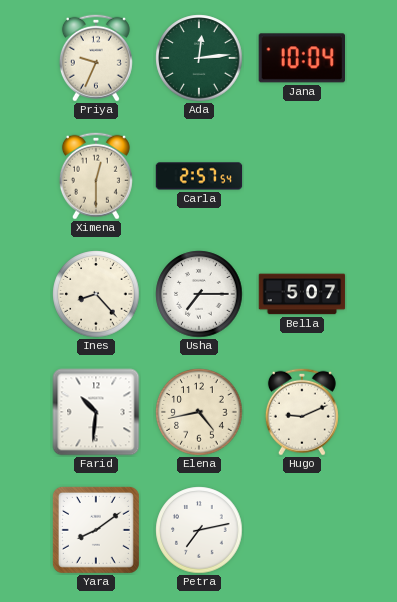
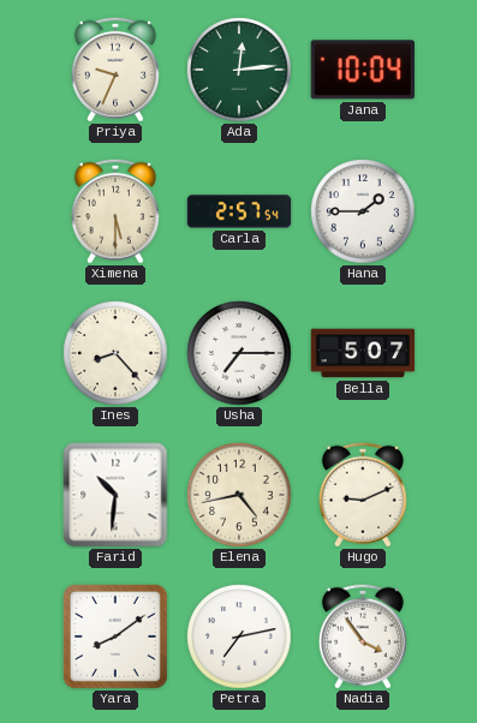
Ximena: 12:30 -> 5:30
Hana: none -> 1:45
Nadia: none -> 3:54
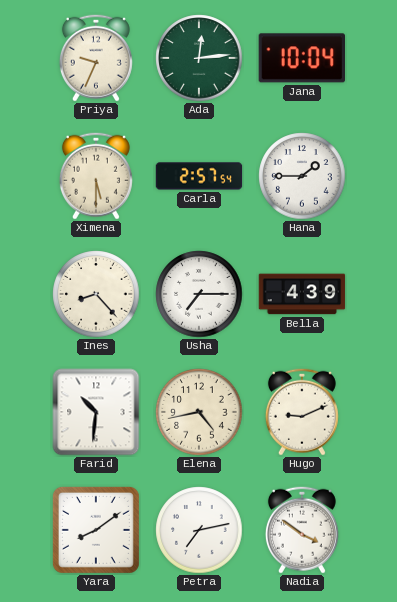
Bella: 5:07 -> 4:39
Nadia: 3:54 -> 3:51
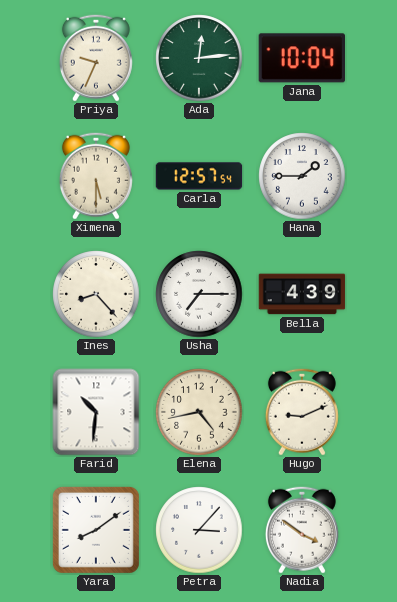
Carla: 2:57 -> 12:57
Petra: 7:13 -> 3:07
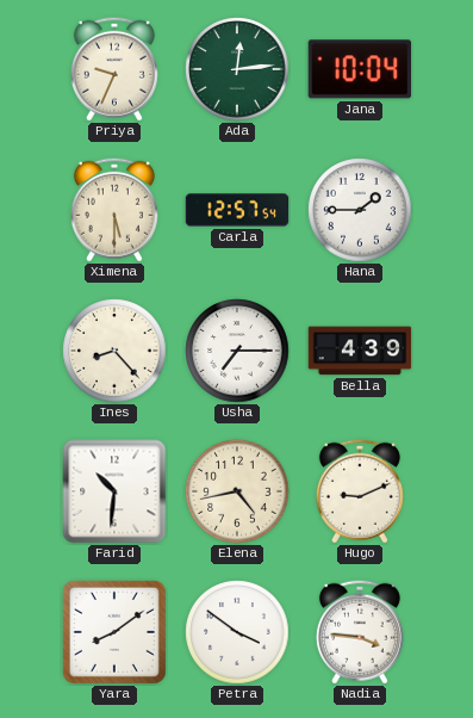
Petra: 3:07 -> 3:51
Nadia: 3:51 -> 3:46
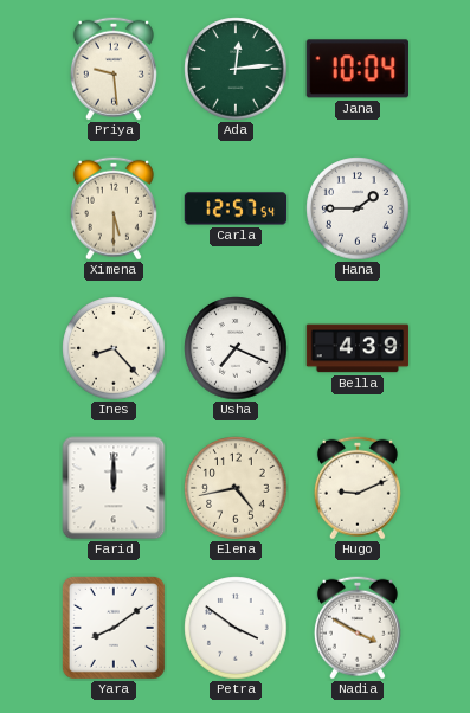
Priya: 9:34 -> 9:29
Usha: 7:15 -> 7:19
Farid: 10:31 -> 12:00
Nadia: 3:46 -> 3:50
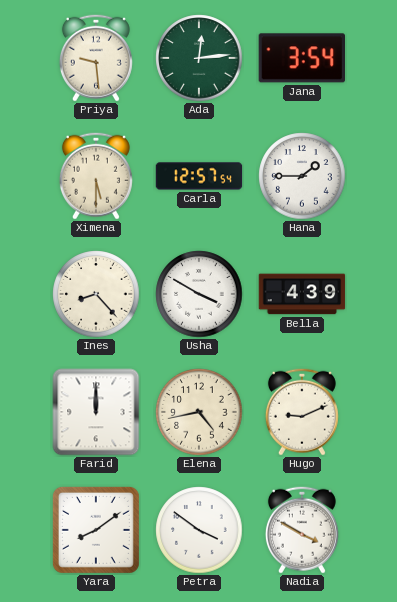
Jana: 10:04 -> 3:54
Usha: 7:19 -> 3:50
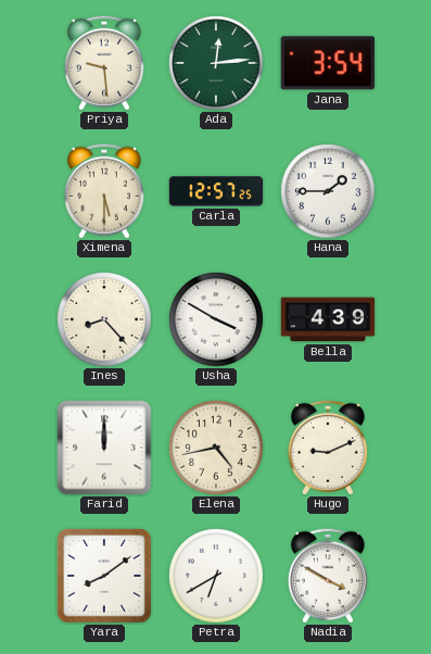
Carla: 12:57:54 -> 12:57:25
Petra: 3:51 -> 6:40
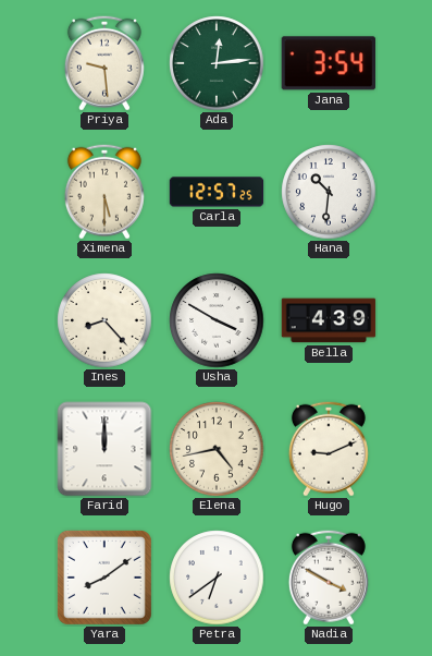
Hana: 1:45 -> 10:31
Petra: 6:40 -> 6:39
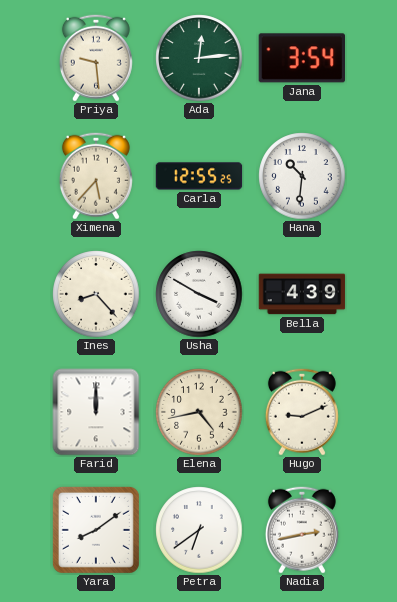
Ximena: 5:30 -> 5:37
Carla: 12:57 -> 12:55
Nadia: 3:50 -> 2:43
